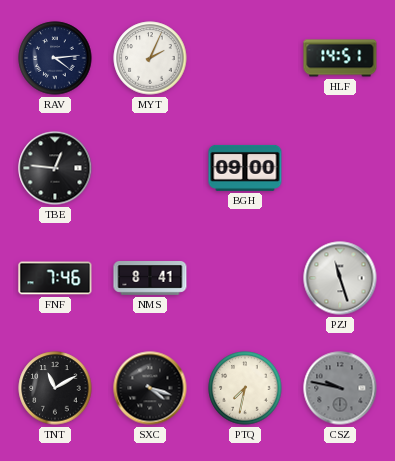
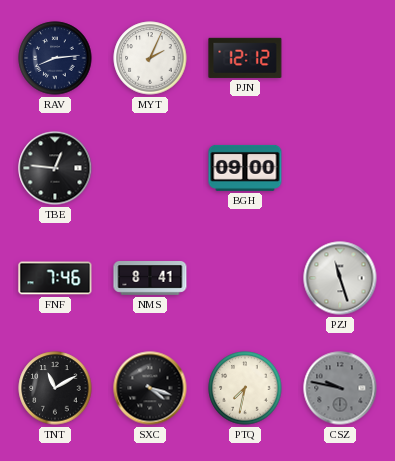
RAV: 4:14 -> 8:14
PJN: none -> 12:12
HLF: 14:51 -> none
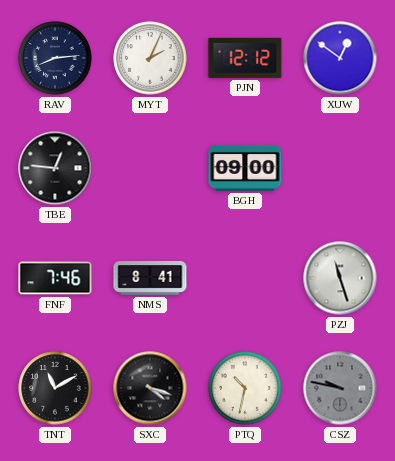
XUW: none -> 12:51
PTQ: 7:32 -> 10:32
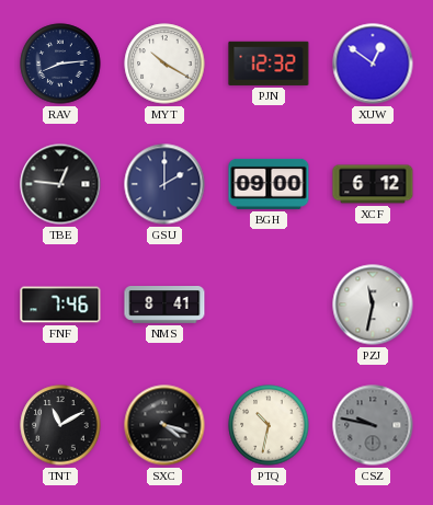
MYT: 2:04 -> 10:20
PJN: 12:12 -> 12:32
GSU: none -> 2:00
XCF: none -> 6:12
PZJ: 11:27 -> 11:32
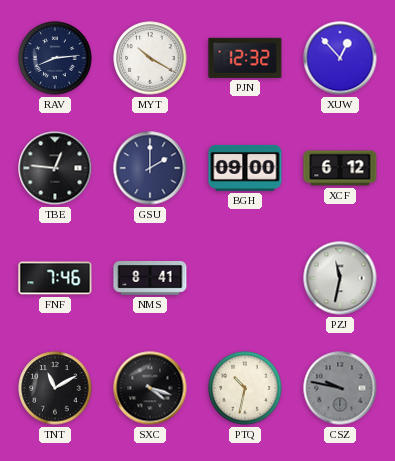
XUW: 12:51 -> 12:53
